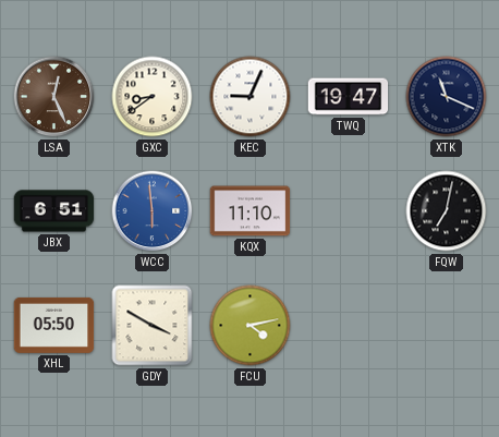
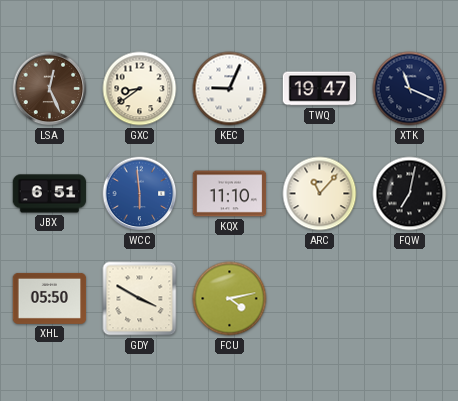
ARC: none -> 11:07
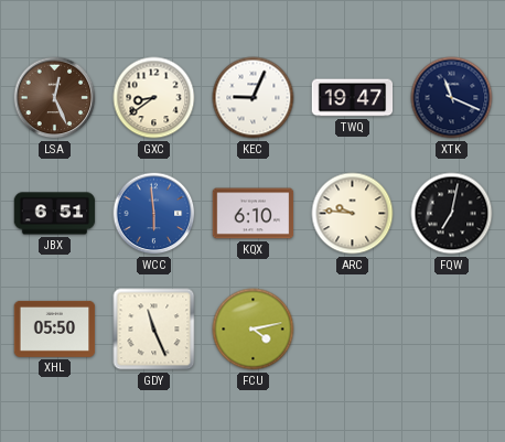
KQX: 11:10 -> 6:10
ARC: 11:07 -> 9:46
GDY: 3:50 -> 11:26
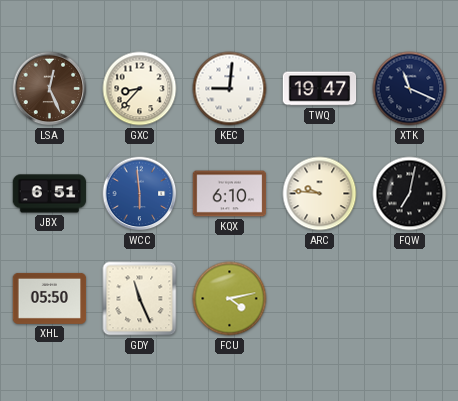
GXC: 8:39 -> 8:37
KEC: 9:04 -> 9:01
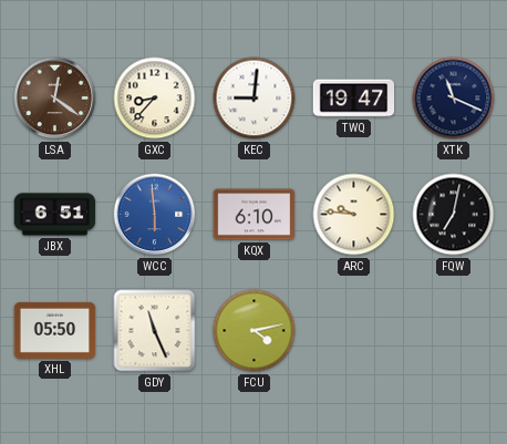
LSA: 12:26 -> 12:21
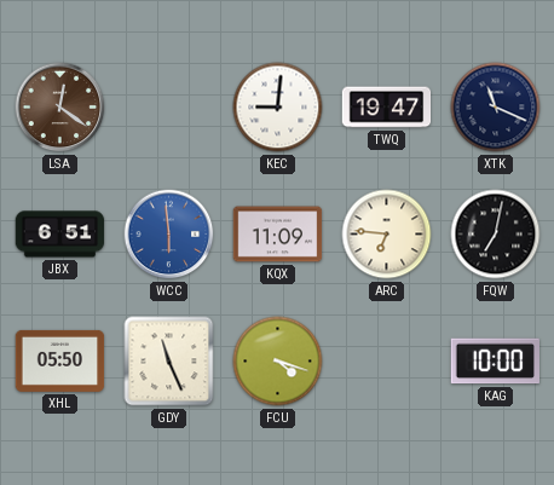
GXC: 8:37 -> none
KQX: 6:10 -> 11:09
ARC: 9:46 -> 6:46
FCU: 4:13 -> 4:18
KAG: none -> 10:00
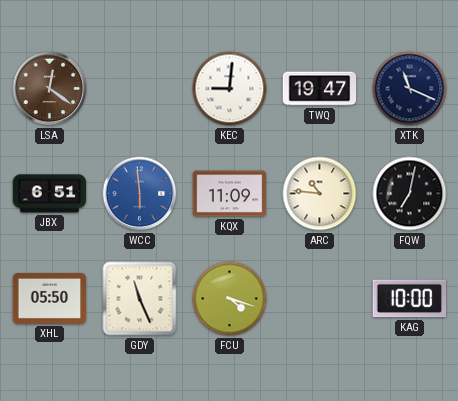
ARC: 6:46 -> 10:46
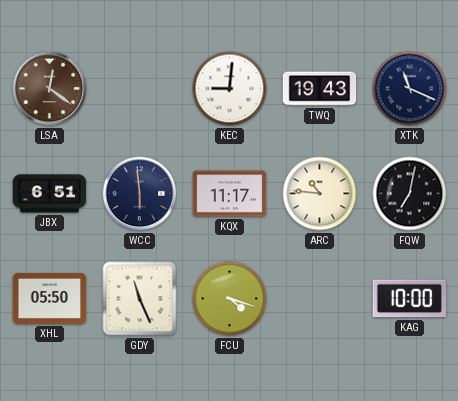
TWQ: 19:47 -> 19:43
WCC dial: blue -> navy
KQX: 11:09 -> 11:17
